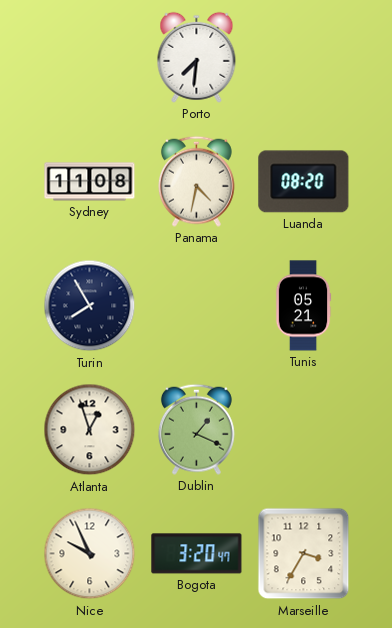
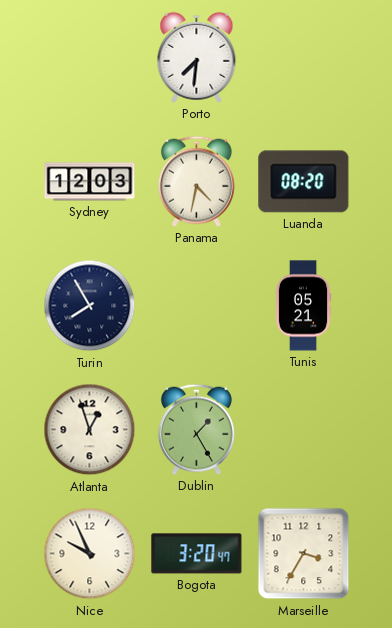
Sydney: 11:08 -> 12:03
Dublin: 1:19 -> 1:25
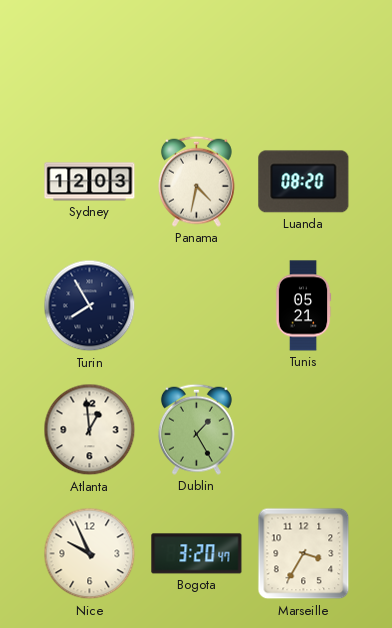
Porto: 7:31 -> none
Atlanta: 12:57 -> 12:59
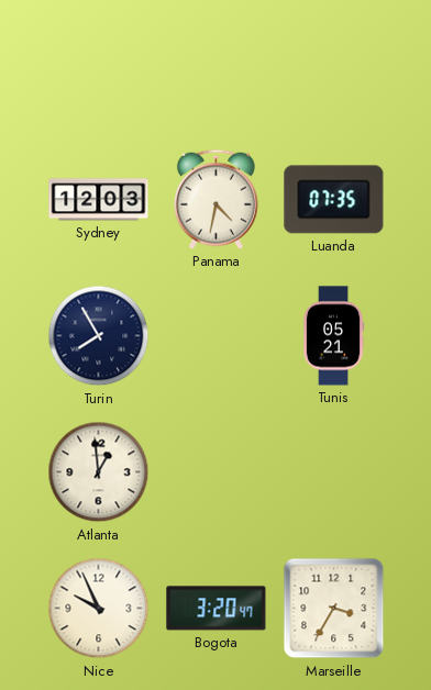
Luanda: 08:20 -> 07:35
Dublin: 1:25 -> none
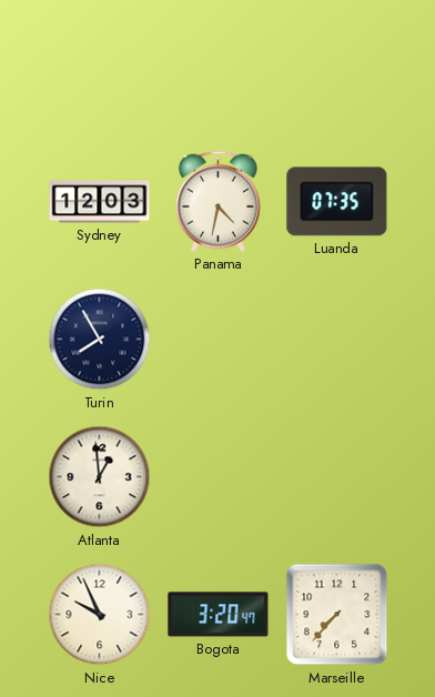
Tunis: 05:21 -> none
Marseille: 3:35 -> 7:37
